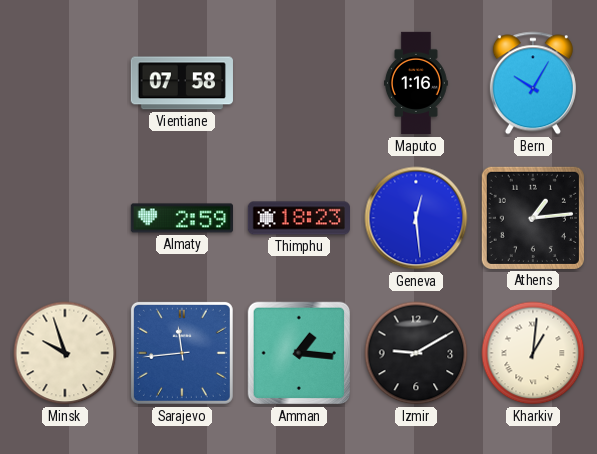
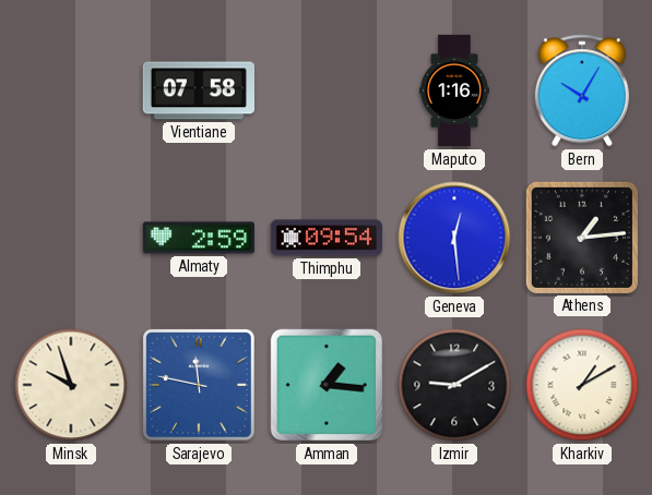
Thimphu: 18:23 -> 09:54
Sarajevo: 11:44 -> 11:47
Kharkiv: 1:01 -> 1:10
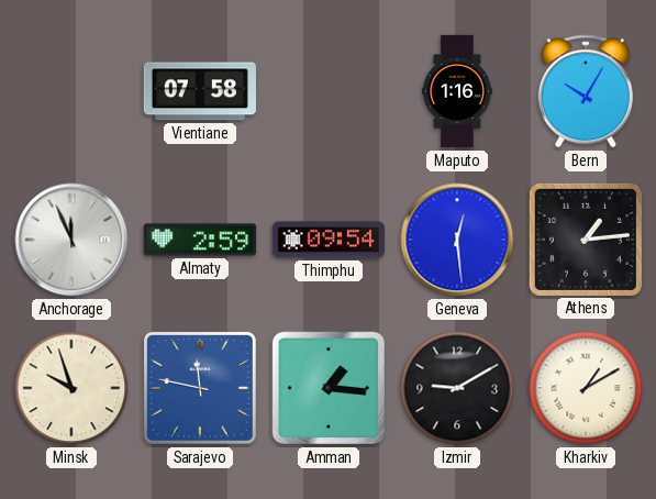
Anchorage: none -> 11:56
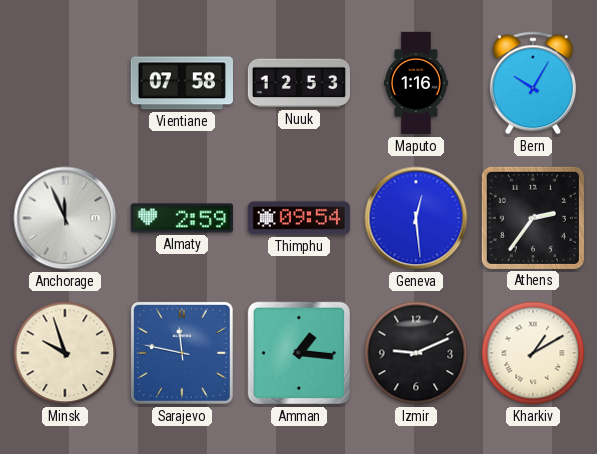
Nuuk: none -> 12:53
Athens: 1:14 -> 2:36
Izmir: 9:10 -> 9:11
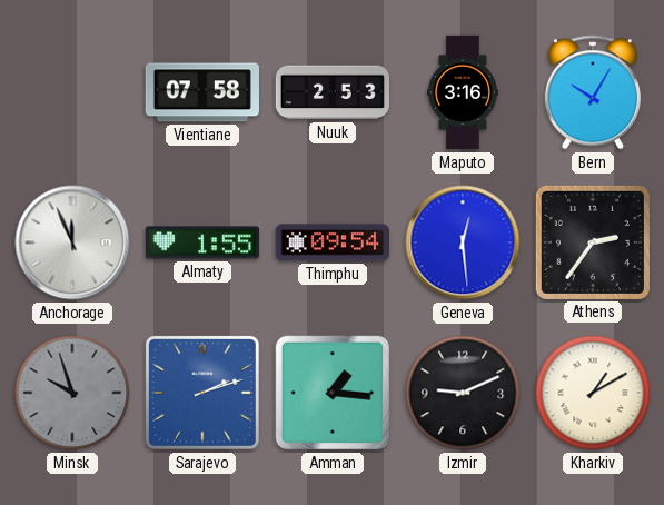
Nuuk: 12:53 -> 2:53
Maputo: 1:16 -> 3:16
Almaty: 2:59 -> 1:55
Minsk dial: cream -> grey
Sarajevo: 11:47 -> 2:12
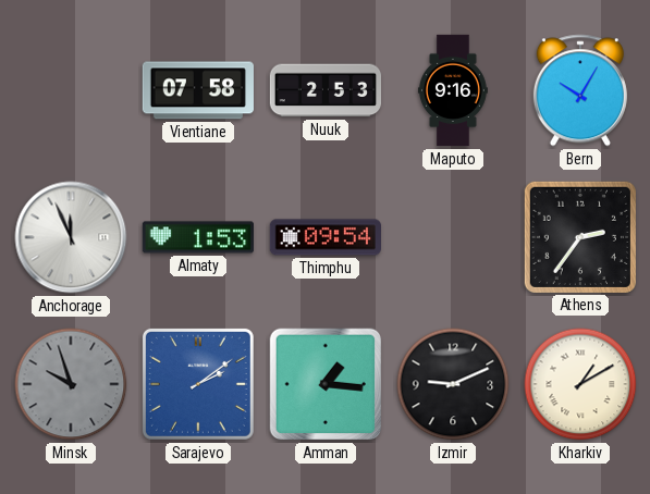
Maputo: 3:16 -> 9:16
Almaty: 1:55 -> 1:53
Geneva: 12:29 -> none
Sarajevo: 2:12 -> 2:09
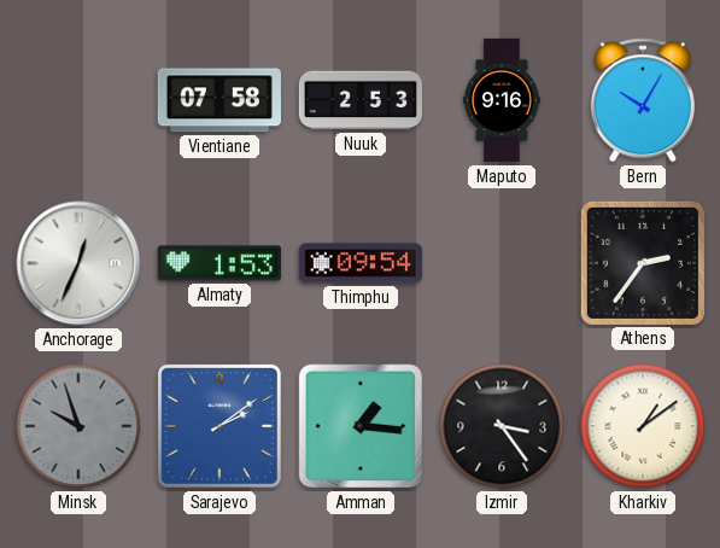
Anchorage: 11:56 -> 12:34
Izmir: 9:11 -> 3:24
Kharkiv: 1:10 -> 1:09
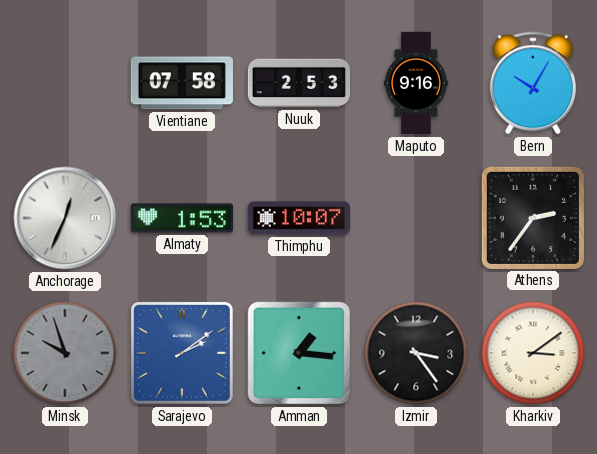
Thimphu: 09:54 -> 10:07
Kharkiv: 1:09 -> 3:09
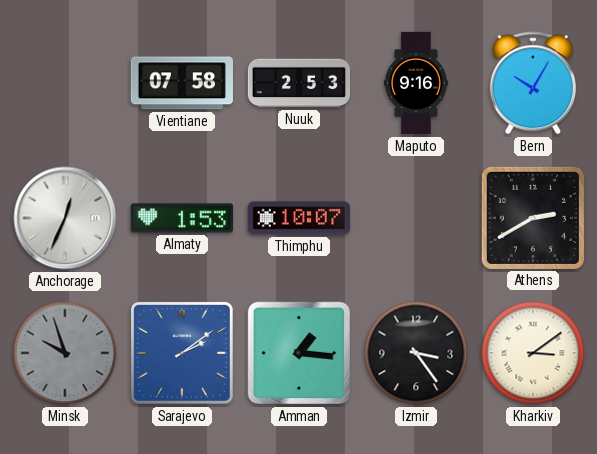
Athens: 2:36 -> 2:40
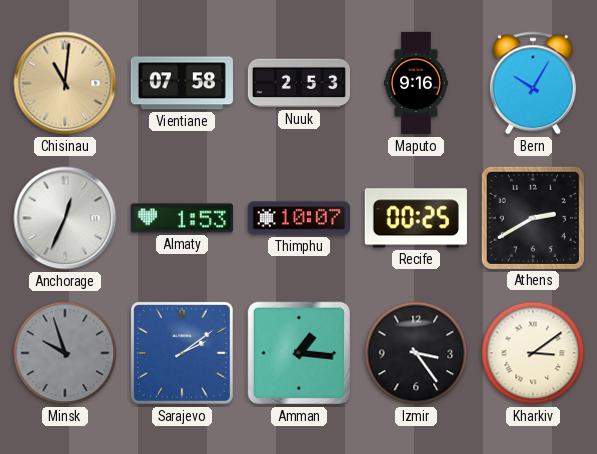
Chisinau: none -> 11:01
Recife: none -> 00:25
